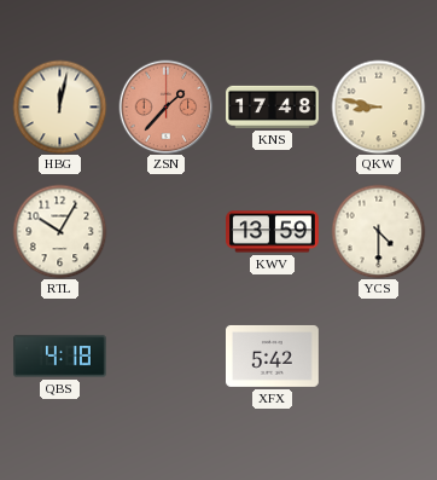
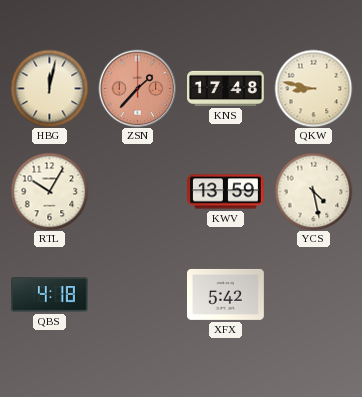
YCS: 4:30 -> 4:28
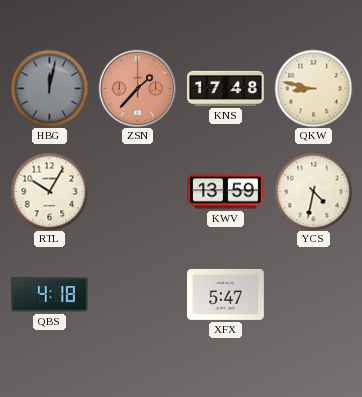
HBG dial: cream -> grey
YCS: 4:28 -> 4:32
XFX: 5:42 -> 5:47
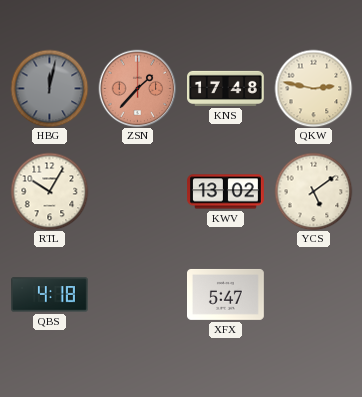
QKW: 8:47 -> 2:47
KWV: 13:59 -> 13:02
YCS: 4:32 -> 5:09
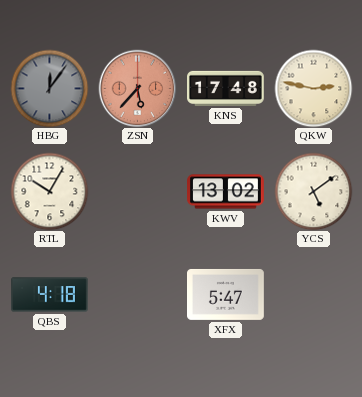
HBG: 12:02 -> 12:06
ZSN: 1:37 -> 5:37
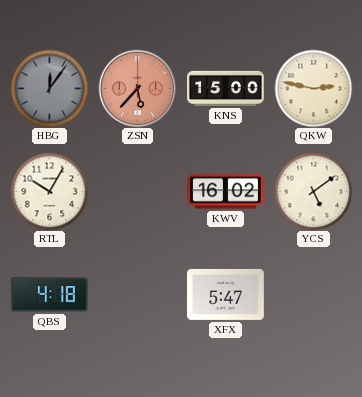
KNS: 17:48 -> 15:00
KWV: 13:02 -> 16:02
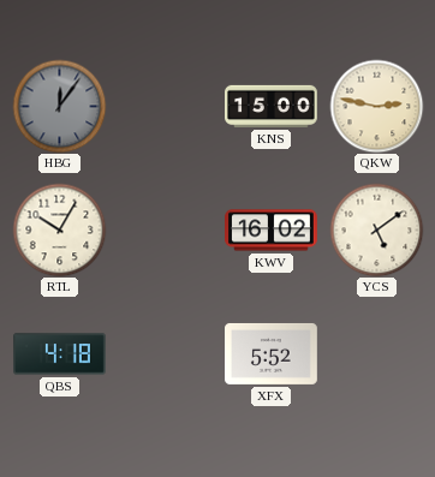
ZSN: 5:37 -> none
XFX: 5:47 -> 5:52
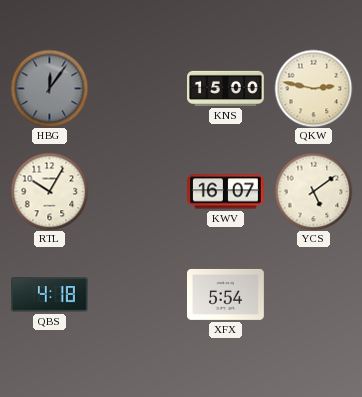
KWV: 16:02 -> 16:07
XFX: 5:52 -> 5:54
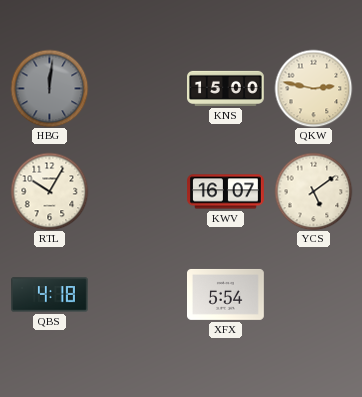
HBG: 12:06 -> 12:01
